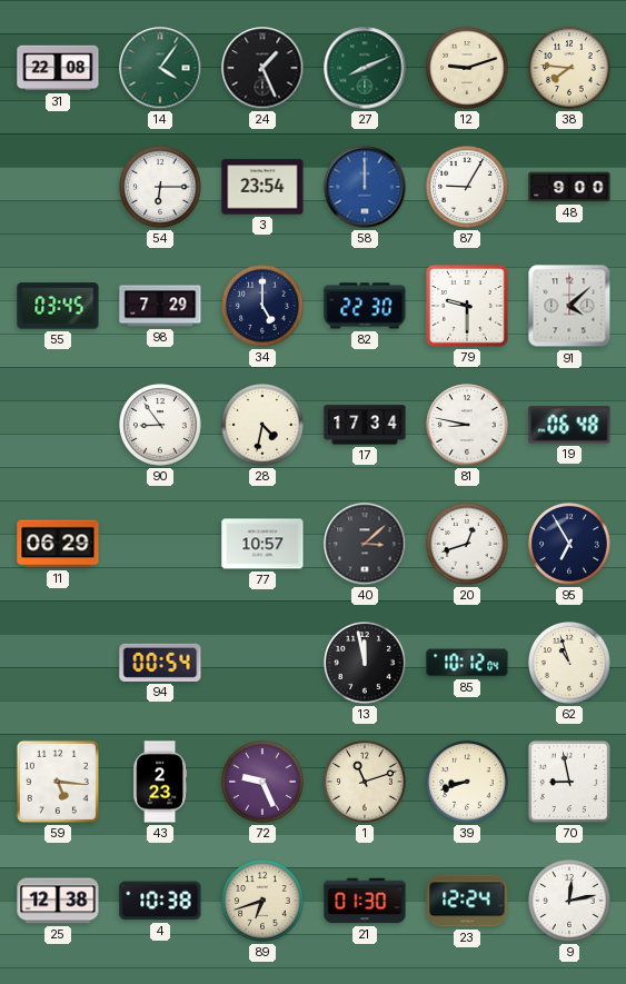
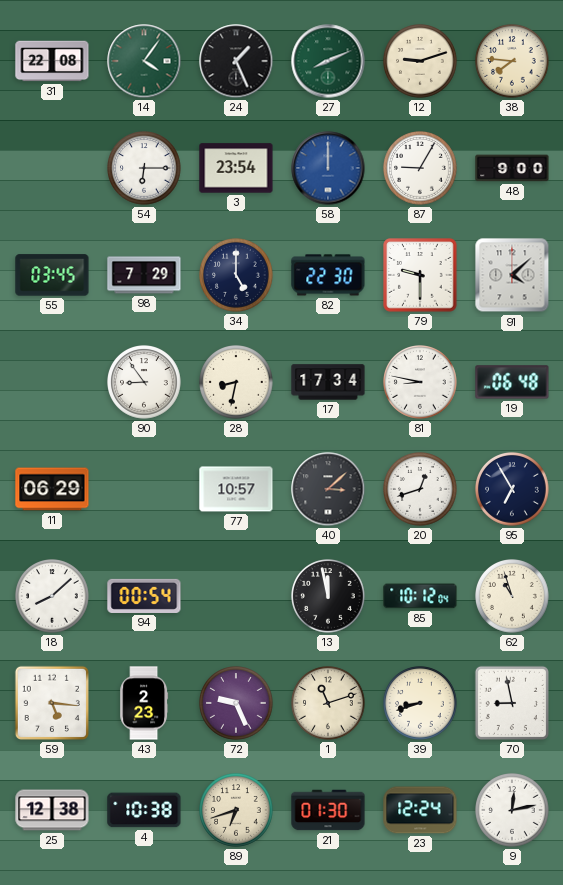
28: 4:32 -> 8:32
18: none -> 8:08
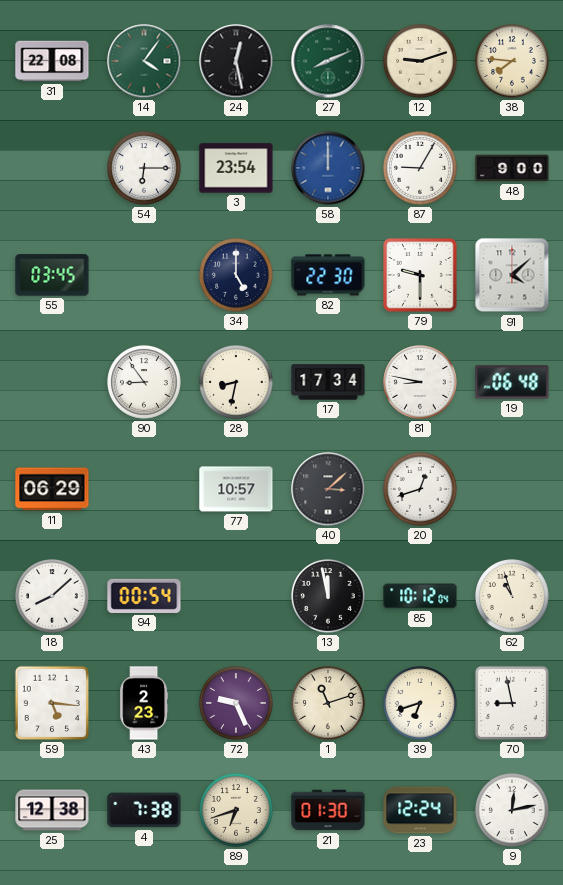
24: 1:26 -> 12:28
98: 7:29 -> none
95: 6:55 -> none
39: 8:42 -> 6:42
4: 10:38 -> 7:38
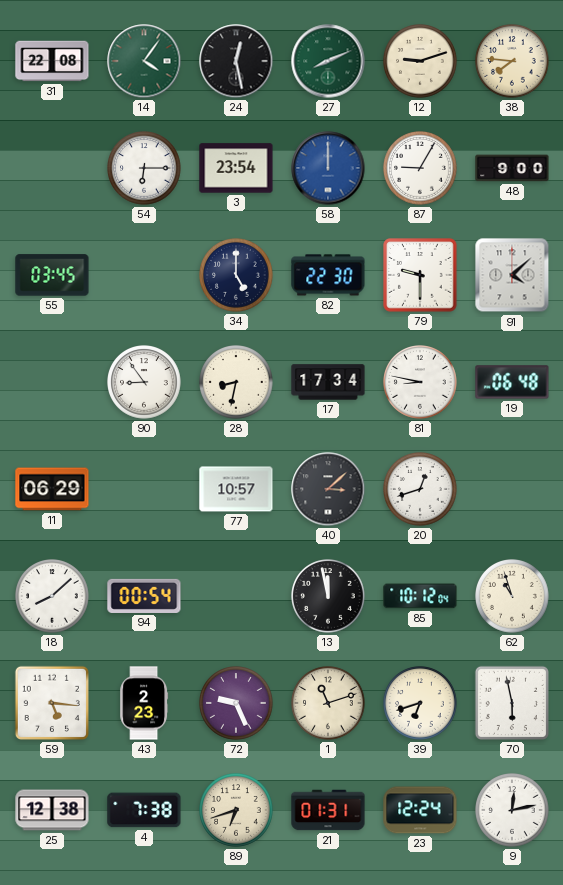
70: 8:58 -> 5:58
21: 01:30 -> 01:31
